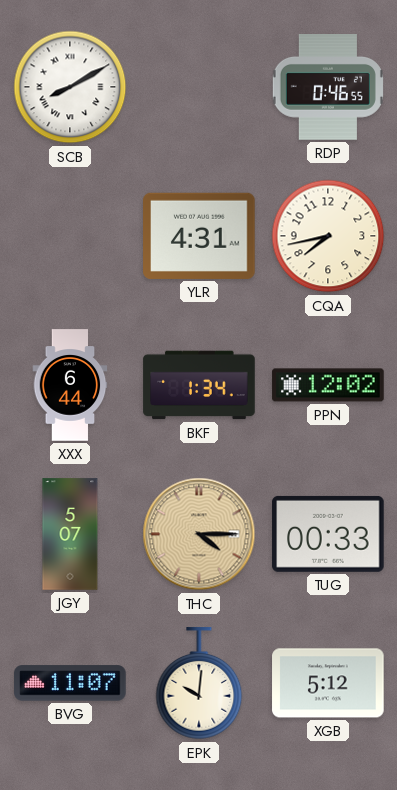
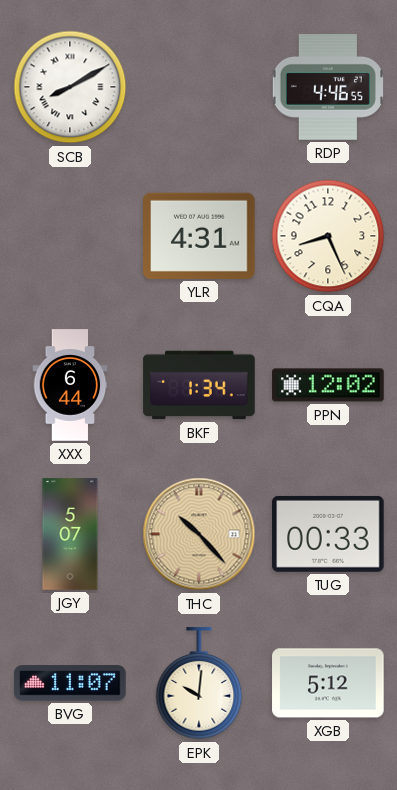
RDP: 0:46 -> 4:46
CQA: 7:43 -> 8:26
THC: 4:15 -> 10:23
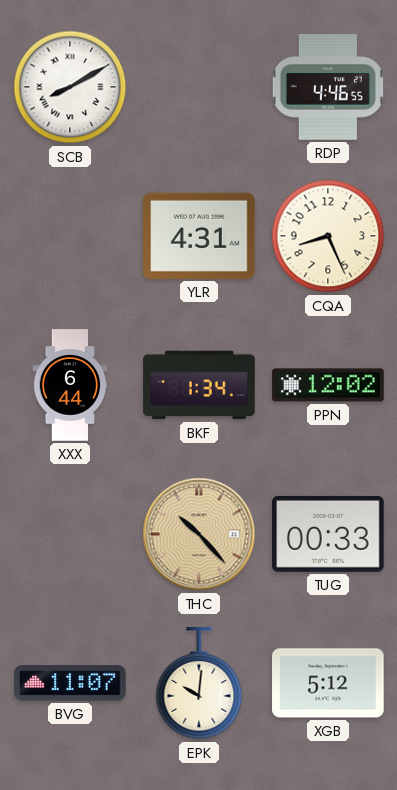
JGY: 5:07 -> none
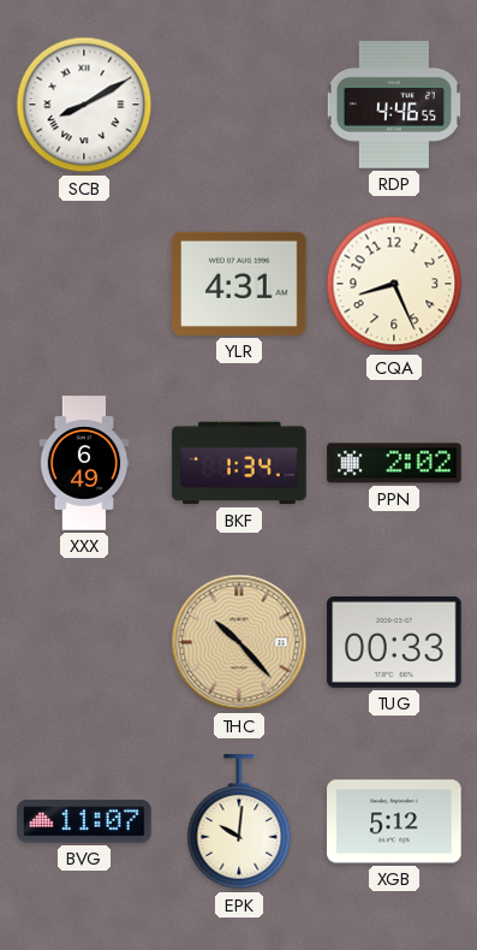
XXX: 6:44 -> 6:49
PPN: 12:02 -> 2:02
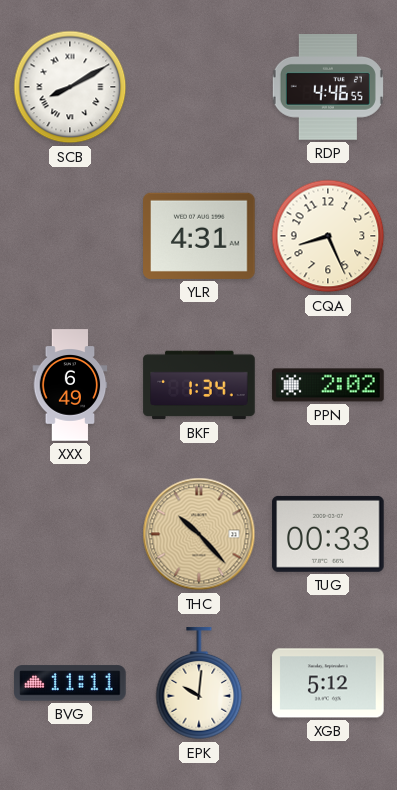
BVG: 11:07 -> 11:11
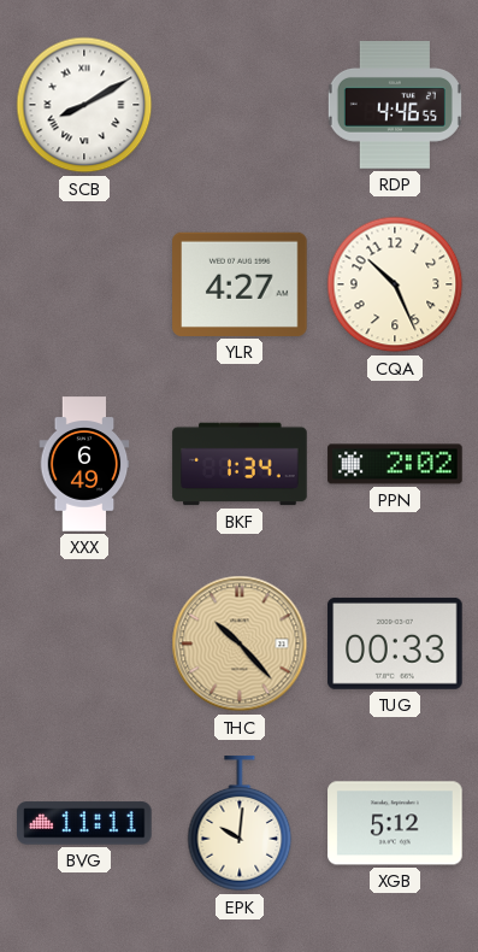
YLR: 4:31 -> 4:27
CQA: 8:26 -> 10:26
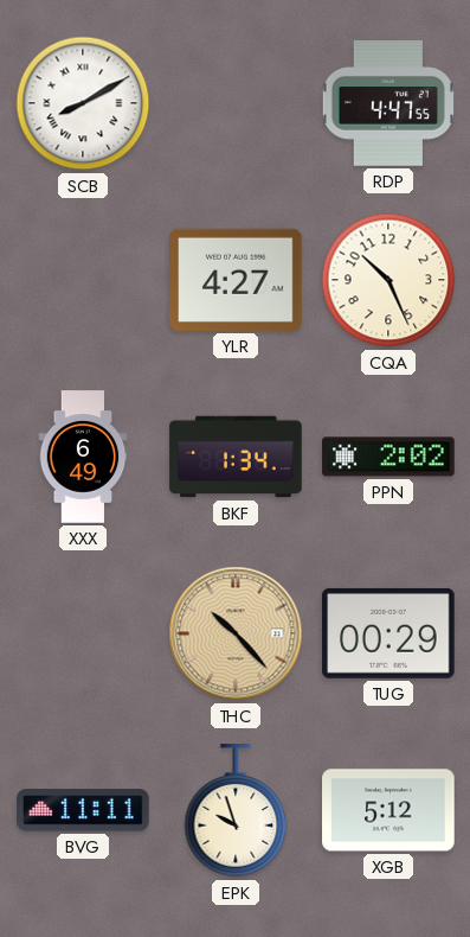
RDP: 4:46 -> 4:47
TUG: 00:33 -> 00:29
EPK: 10:01 -> 9:57
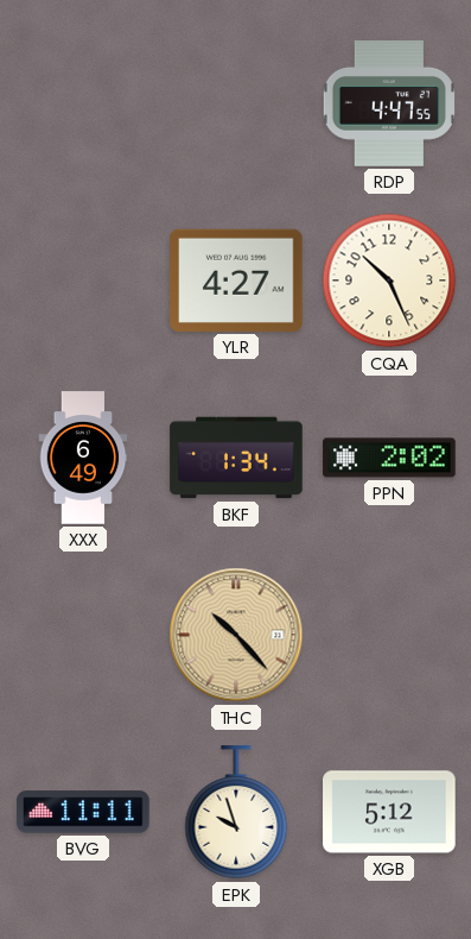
SCB: 8:10 -> none
TUG: 00:29 -> none
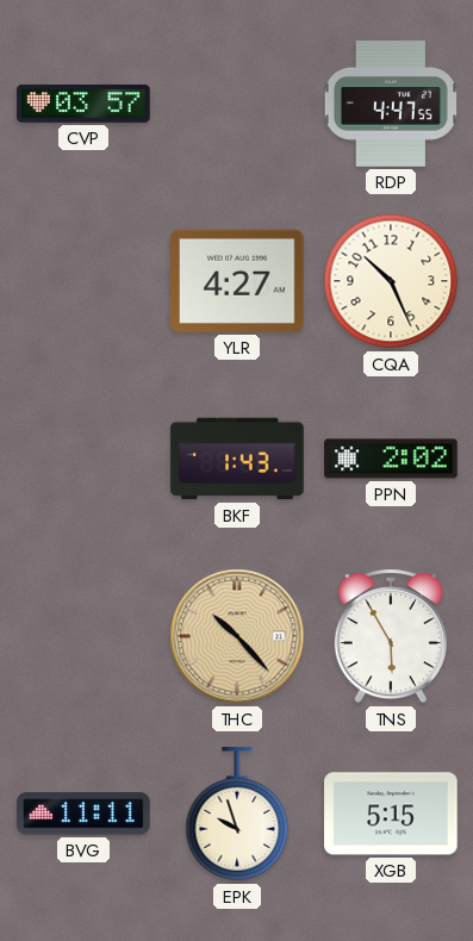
CVP: none -> 03:57
XXX: 6:49 -> none
BKF: 1:34 -> 1:43
TNS: none -> 5:55
XGB: 5:12 -> 5:15
